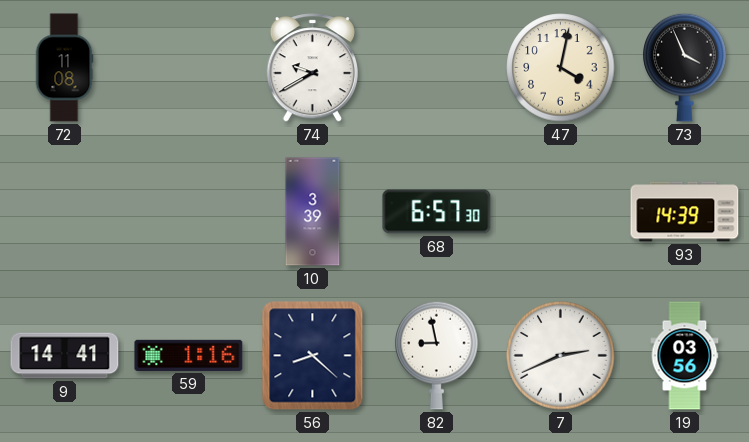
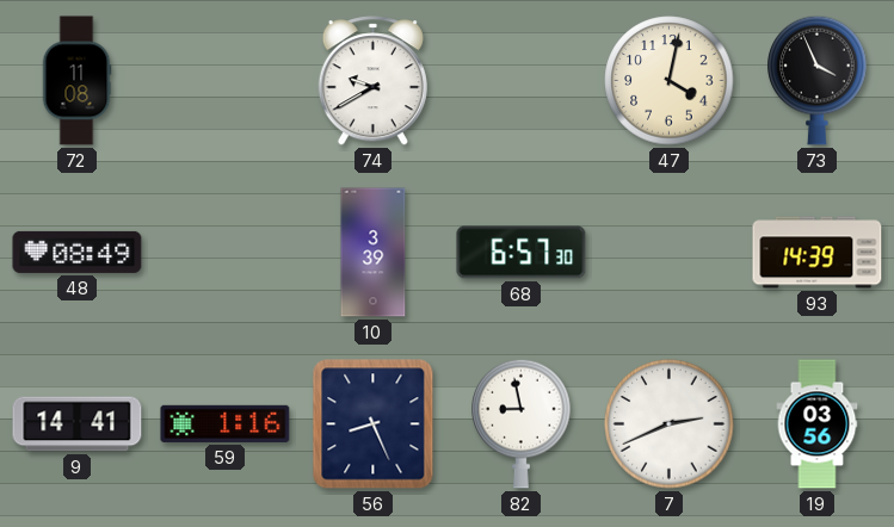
48: none -> 08:49
56: 8:22 -> 8:26
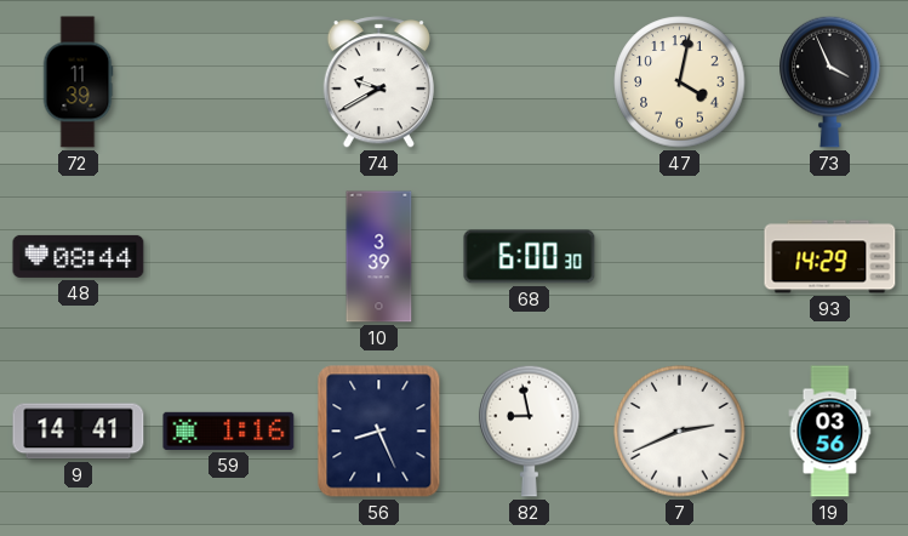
72: 11:08 -> 11:39
48: 08:49 -> 08:44
68: 6:57 -> 6:00
93: 14:39 -> 14:29
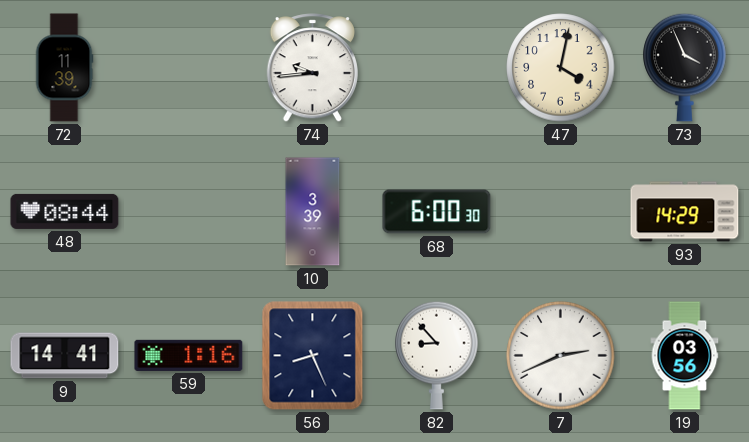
74: 9:40 -> 9:44
82: 8:58 -> 8:53
